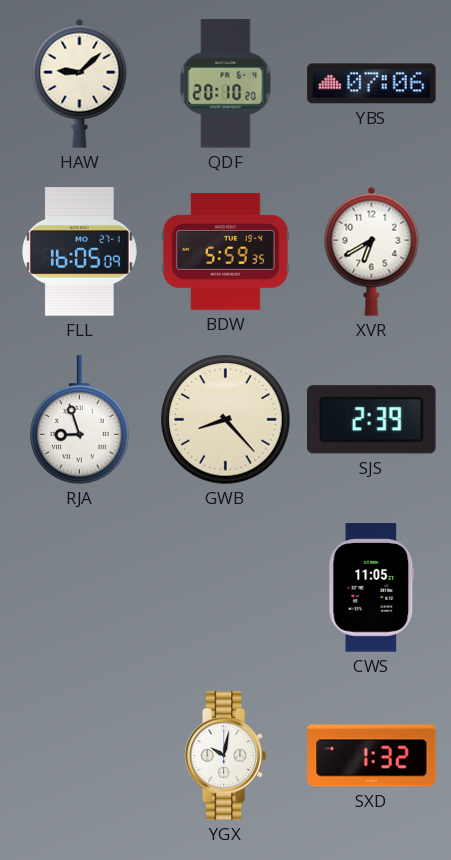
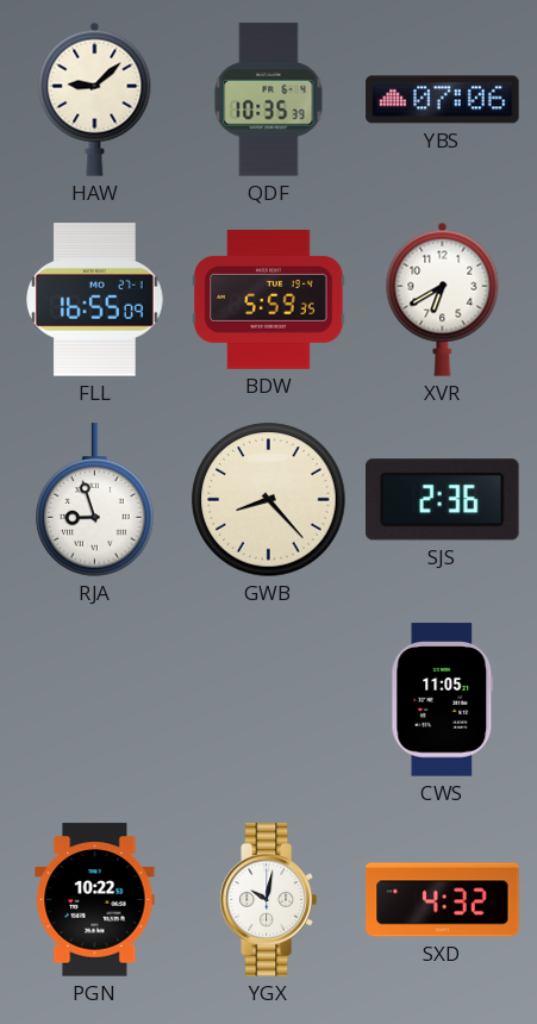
QDF: 20:10 -> 10:35
FLL: 16:05 -> 16:55
SJS: 2:39 -> 2:36
PGN: none -> 10:22
SXD: 1:32 -> 4:32
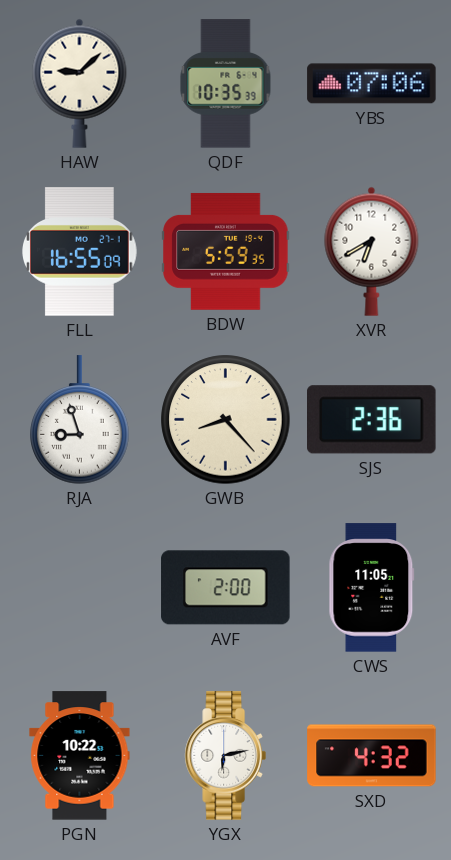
AVF: none -> 2:00
YGX: 10:02 -> 6:13
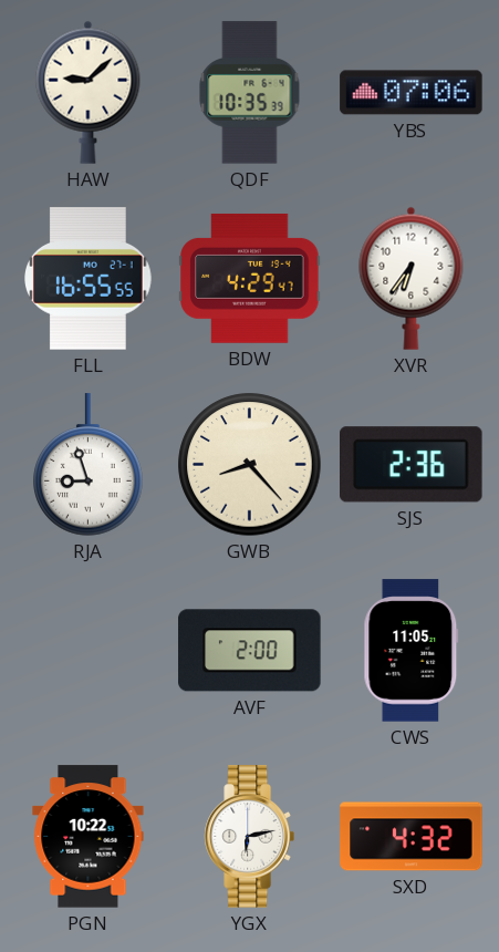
FLL: 16:55:09 -> 16:55:55
BDW: 5:59 -> 4:29
XVR: 6:40 -> 6:36
